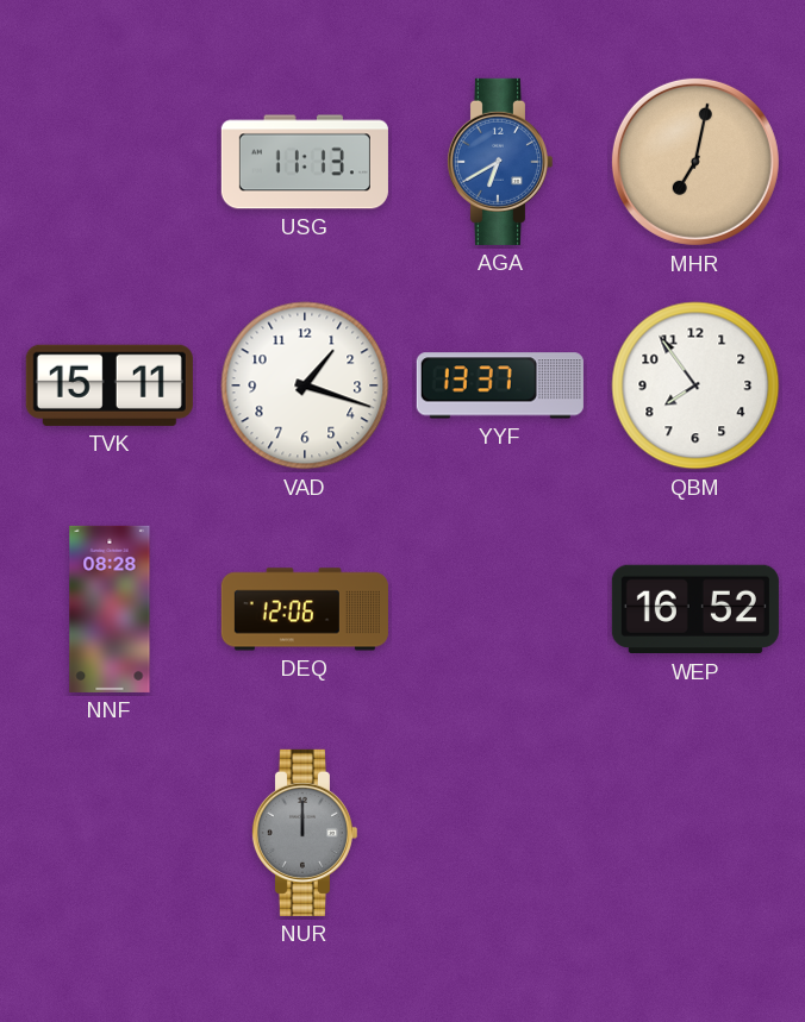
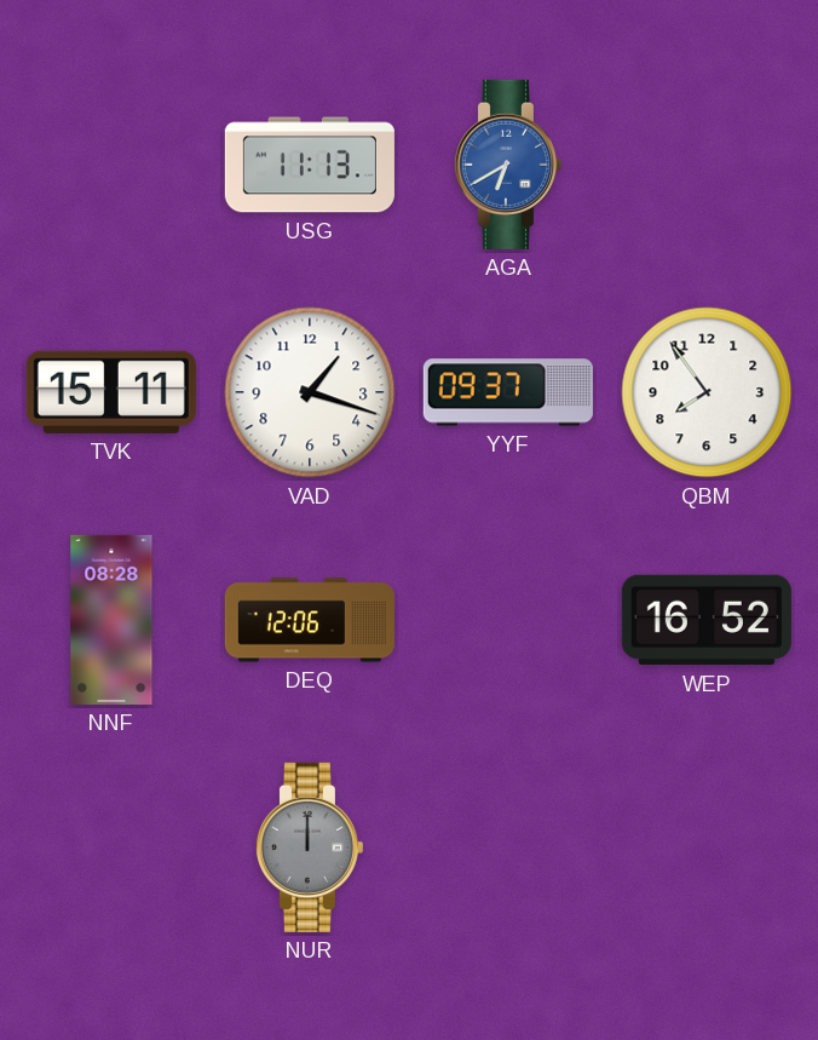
MHR: 7:02 -> none
YYF: 13:37 -> 09:37
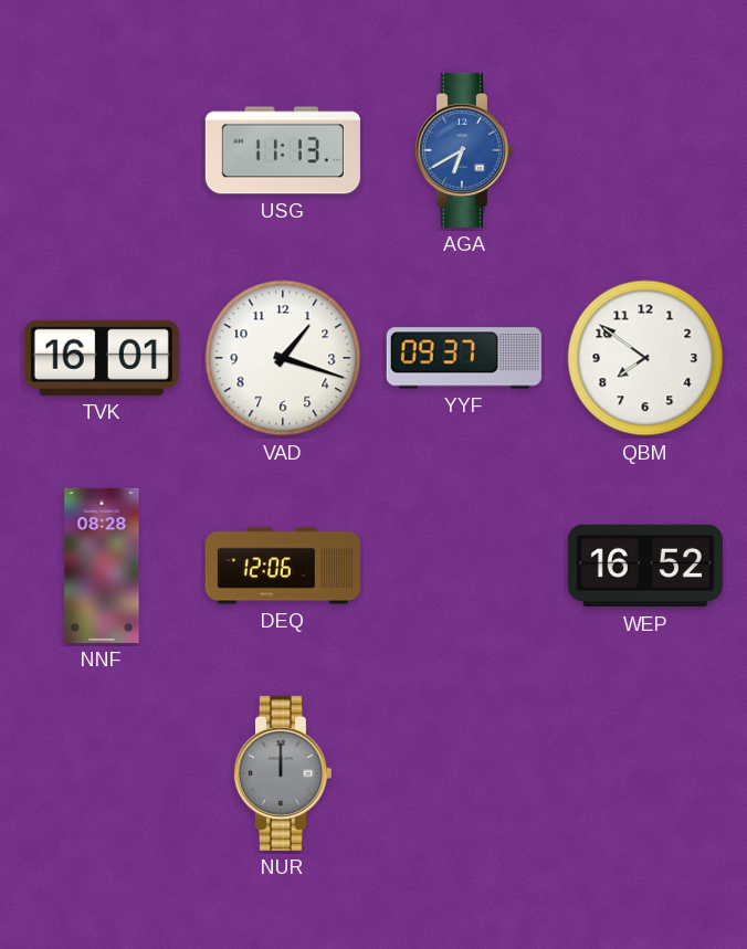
TVK: 15:11 -> 16:01
QBM: 7:54 -> 7:51
